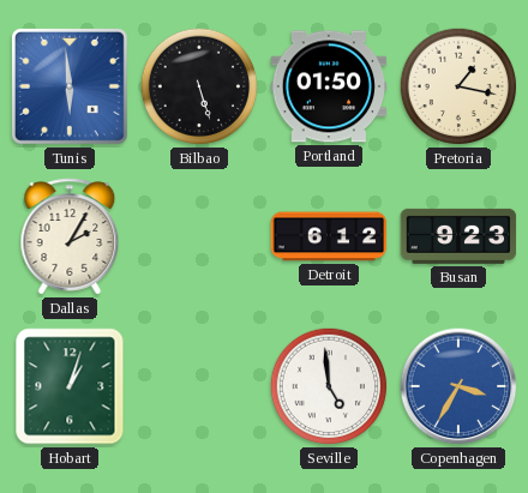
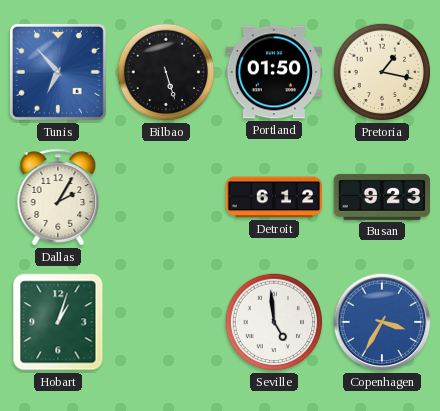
Tunis: 5:59 -> 6:53
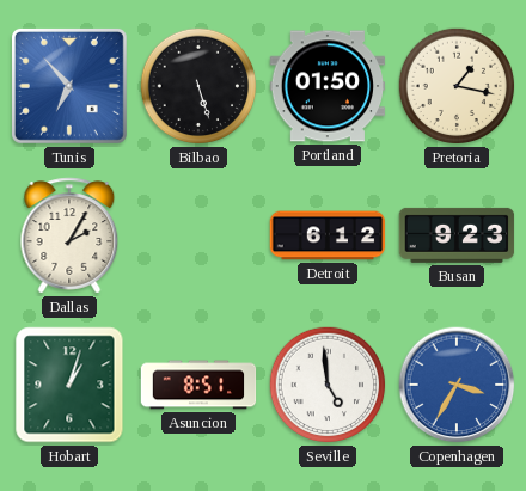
Asuncion: none -> 8:51
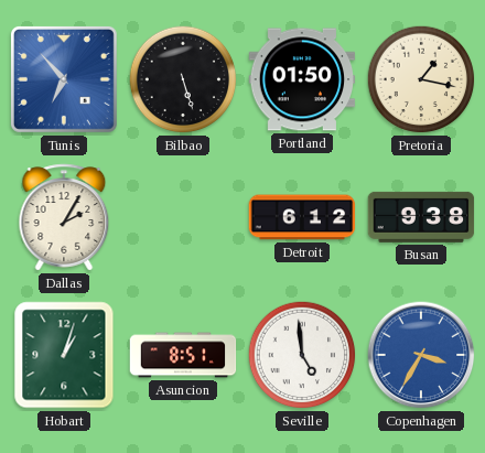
Busan: 9:23 -> 9:38
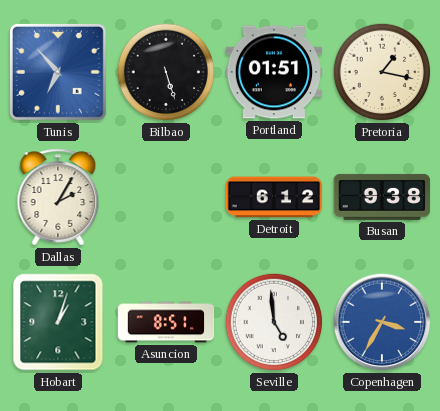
Portland: 01:50 -> 01:51
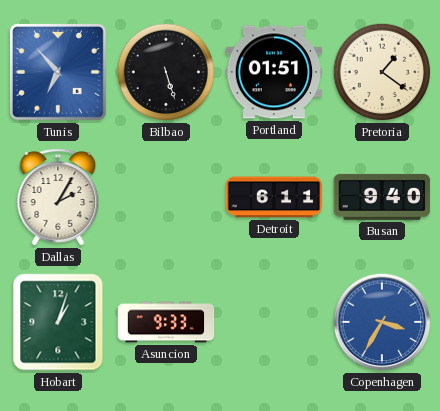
Pretoria: 1:17 -> 1:21
Detroit: 6:12 -> 6:11
Busan: 9:38 -> 9:40
Asuncion: 8:51 -> 9:33
Seville: 4:59 -> none
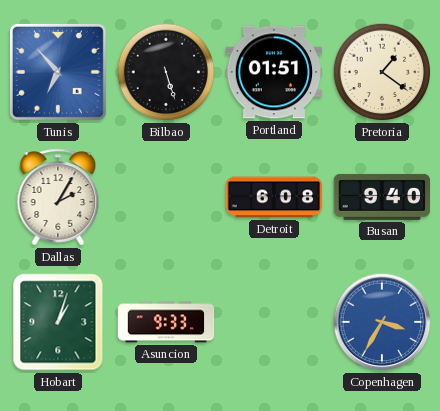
Detroit: 6:11 -> 6:08
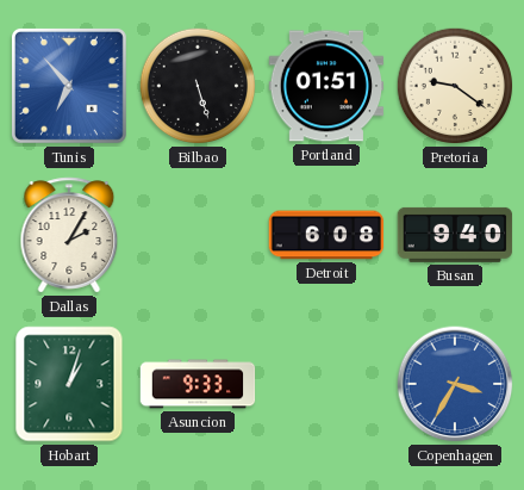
Pretoria: 1:21 -> 9:21
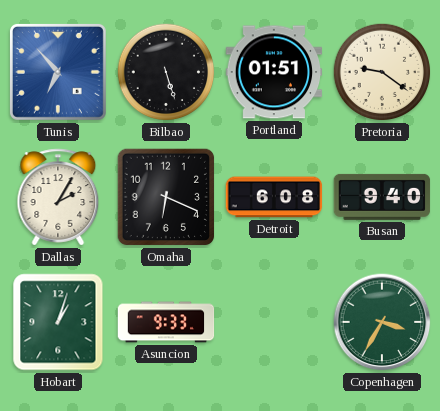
Omaha: none -> 6:19
Copenhagen dial: blue -> green
